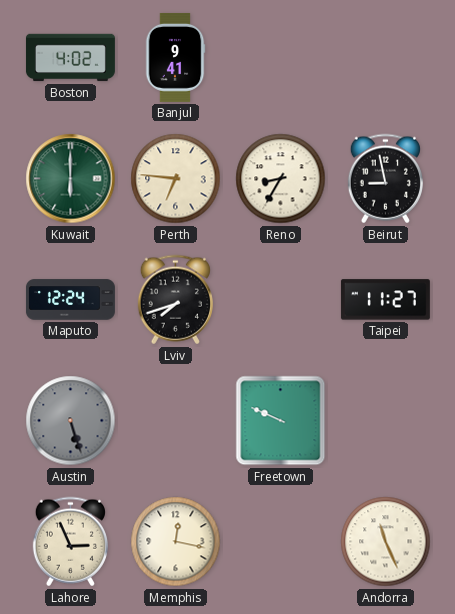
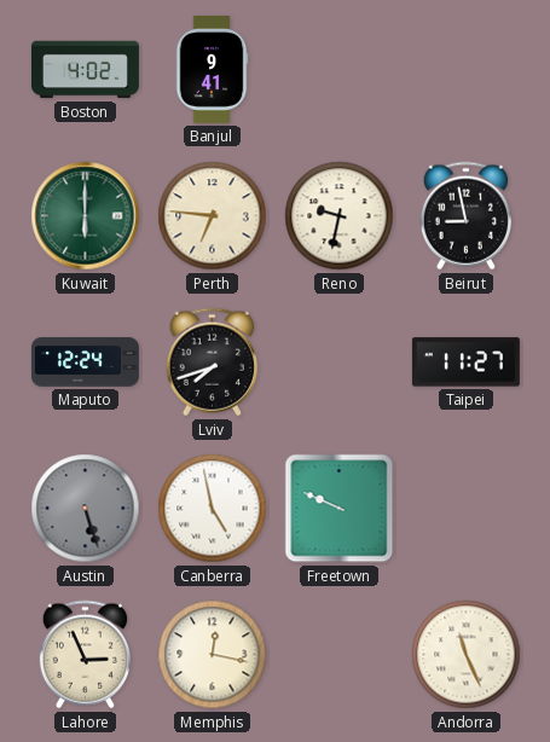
Reno: 8:35 -> 9:32
Canberra: none -> 4:58
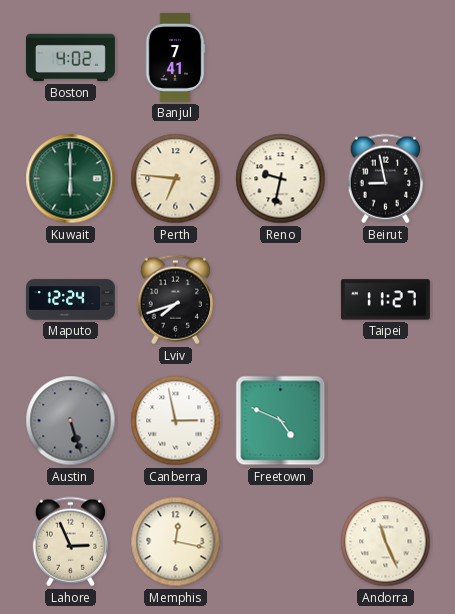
Banjul: 9:41 -> 7:41
Canberra: 4:58 -> 2:58
Freetown: 9:49 -> 4:49
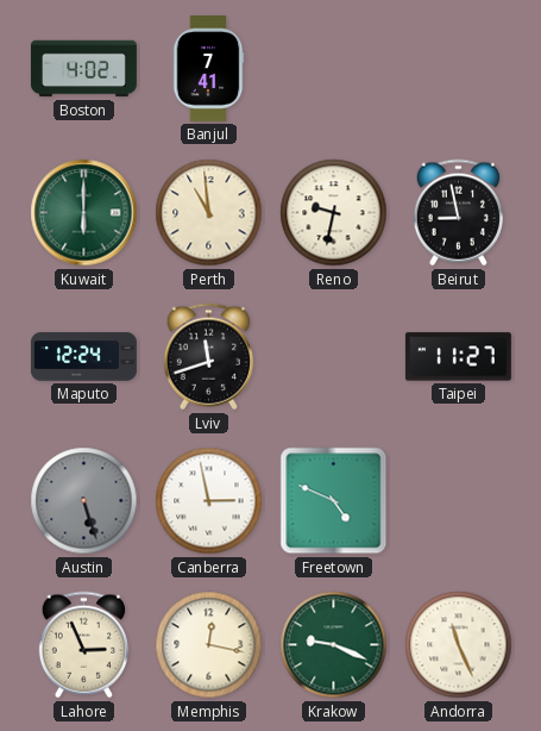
Perth: 6:46 -> 10:59
Lviv: 7:42 -> 11:42
Krakow: none -> 9:19
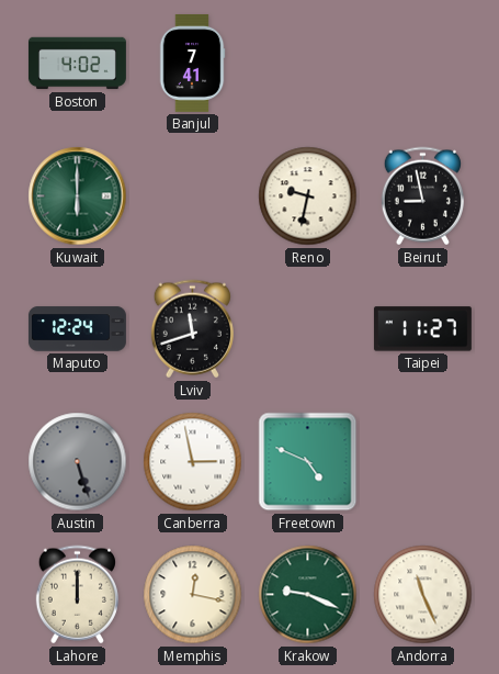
Perth: 10:59 -> none
Lahore: 2:56 -> 12:00
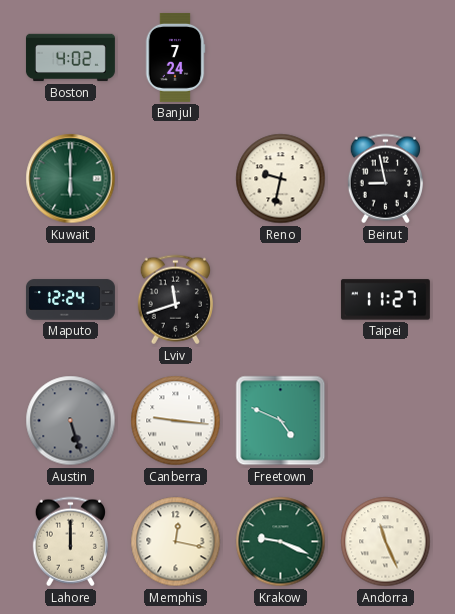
Banjul: 7:41 -> 7:24
Canberra: 2:58 -> 9:16
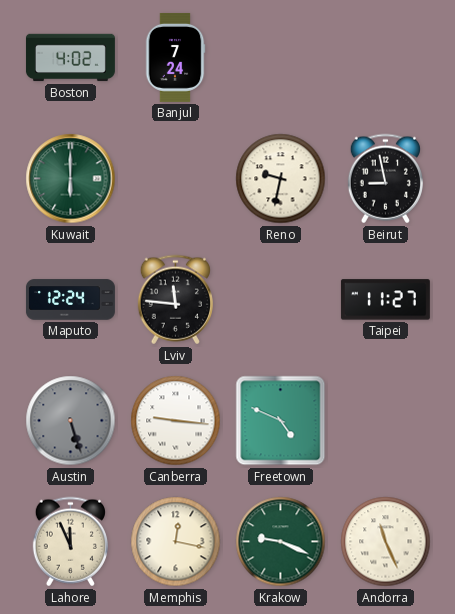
Lviv: 11:42 -> 11:46
Lahore: 12:00 -> 11:56
